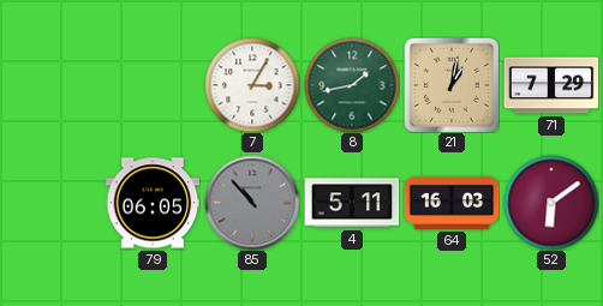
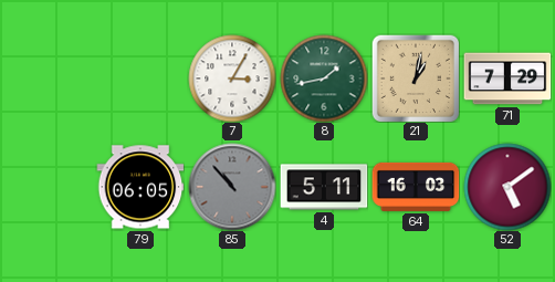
52: 6:09 -> 5:09
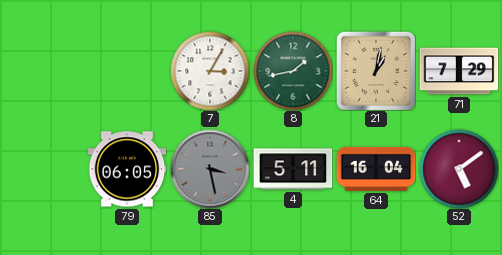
85: 10:53 -> 3:28
64: 16:03 -> 16:04
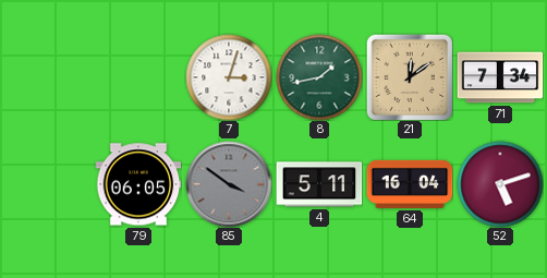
7: 3:05 -> 3:03
21: 1:02 -> 12:09
71: 7:29 -> 7:34
85: 3:28 -> 3:51
52: 5:09 -> 5:12
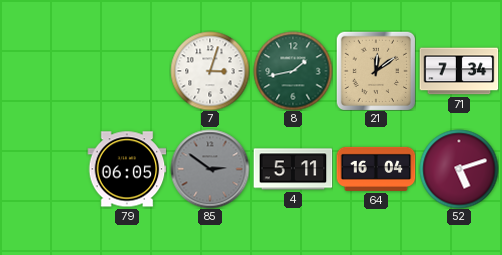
85: 3:51 -> 2:51
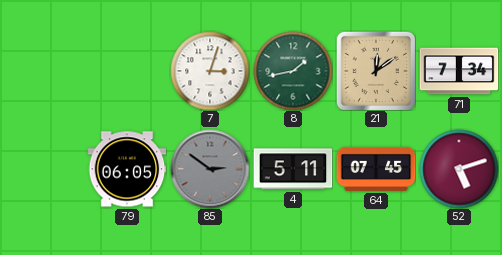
64: 16:04 -> 07:45
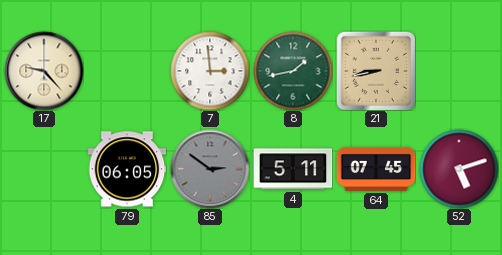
17: none -> 9:23
7: 3:03 -> 2:59
21: 12:09 -> 8:43
71: 7:34 -> none
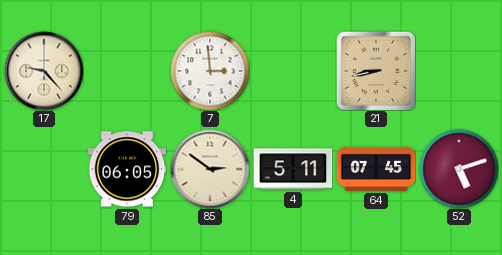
8: 1:43 -> none
85 dial: grey -> cream
